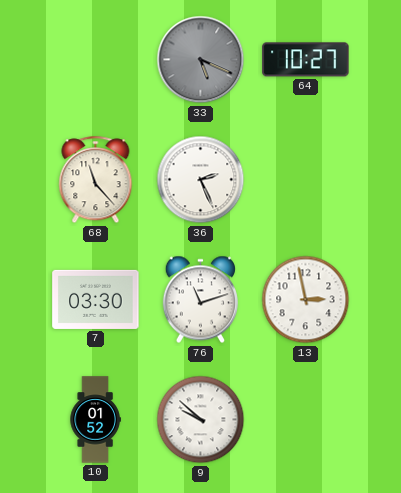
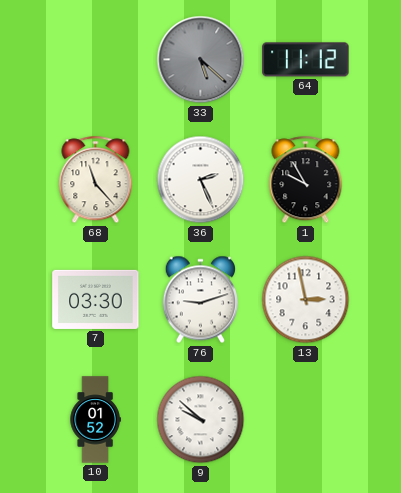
33: 5:19 -> 5:22
64: 10:27 -> 11:12
1: none -> 9:55
76: 11:12 -> 9:12
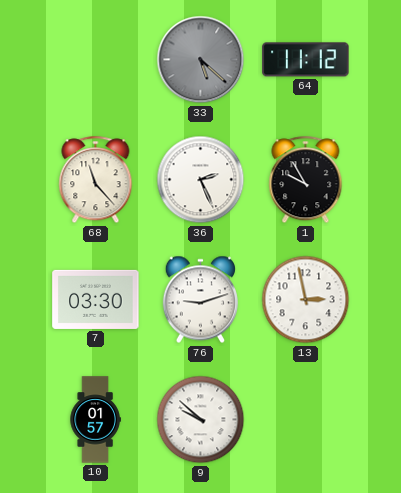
10: 01:52 -> 01:57
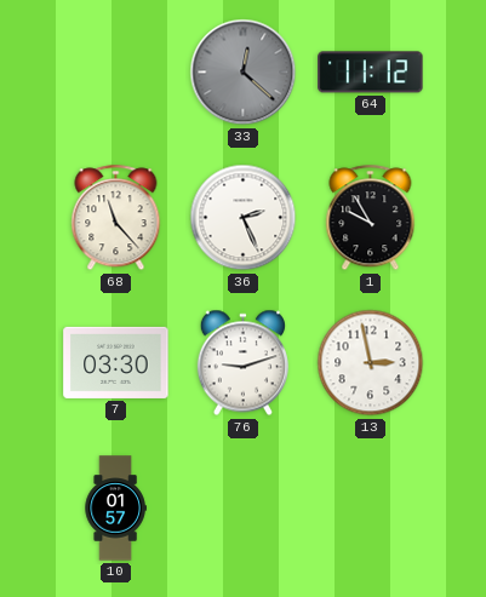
33: 5:22 -> 12:22
9: 9:52 -> none
